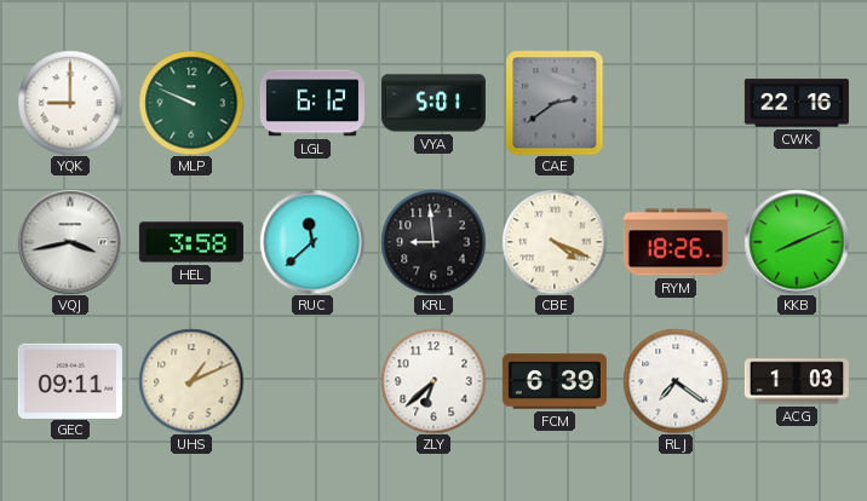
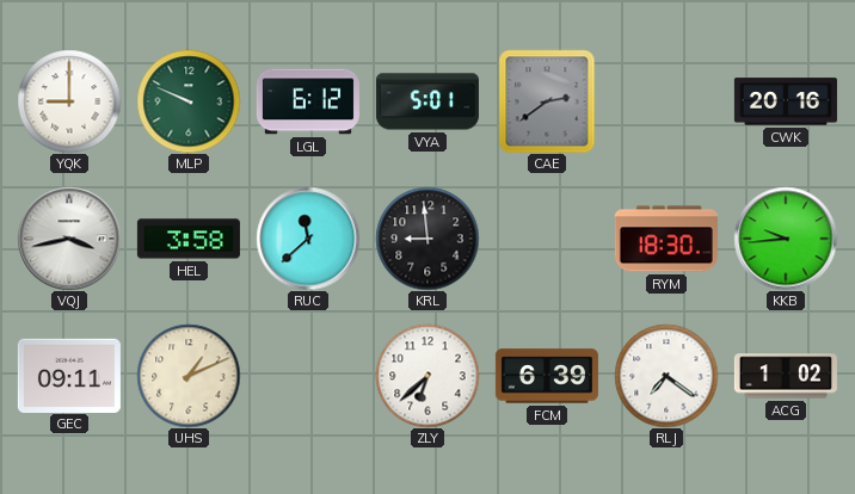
CWK: 22:16 -> 20:16
CBE: 4:19 -> none
RYM: 18:26 -> 18:30
KKB: 8:11 -> 9:44
ACG: 1:03 -> 1:02
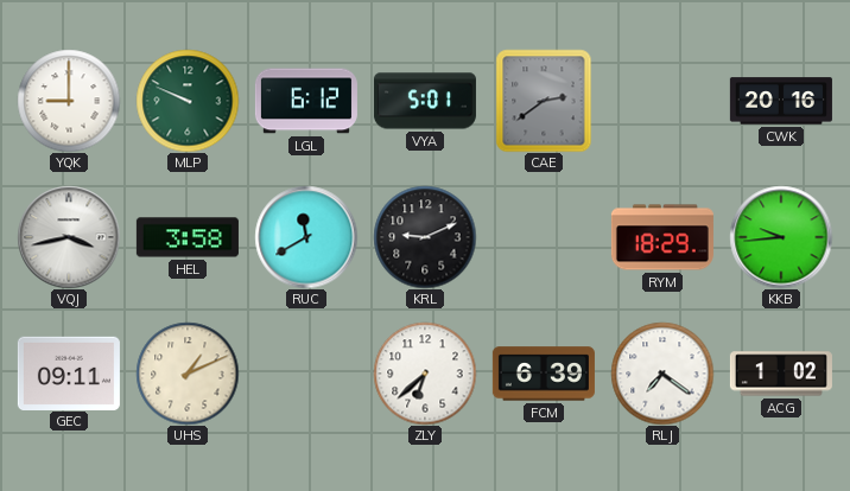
RUC: 11:38 -> 11:40
KRL: 8:59 -> 9:11
RYM: 18:30 -> 18:29
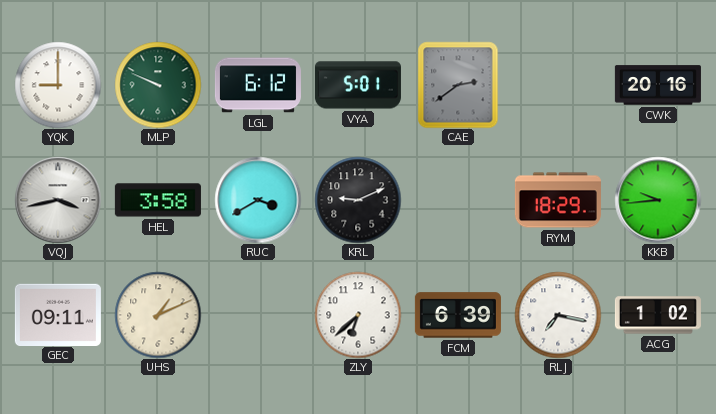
RUC: 11:40 -> 3:40
RLJ: 7:21 -> 7:17
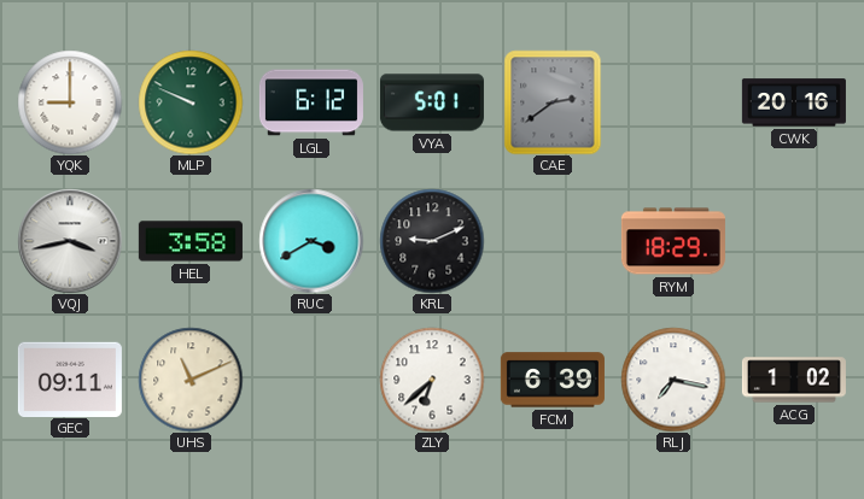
KKB: 9:44 -> none
UHS: 1:11 -> 11:11
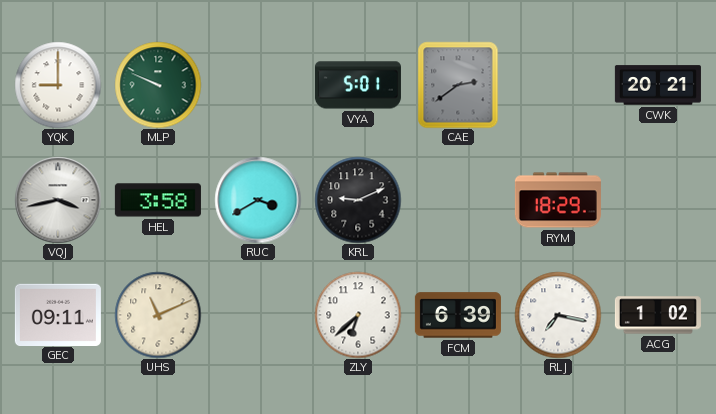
LGL: 6:12 -> none
CWK: 20:16 -> 20:21
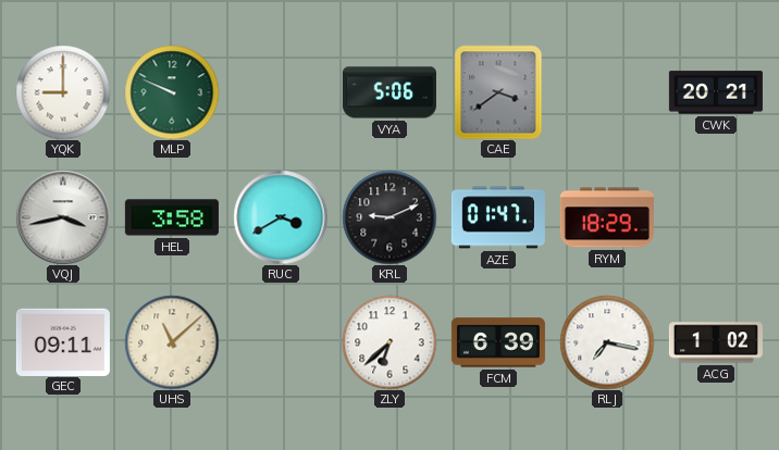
VYA: 5:01 -> 5:06
CAE: 2:39 -> 3:39
AZE: none -> 01:47
UHS: 11:11 -> 11:08
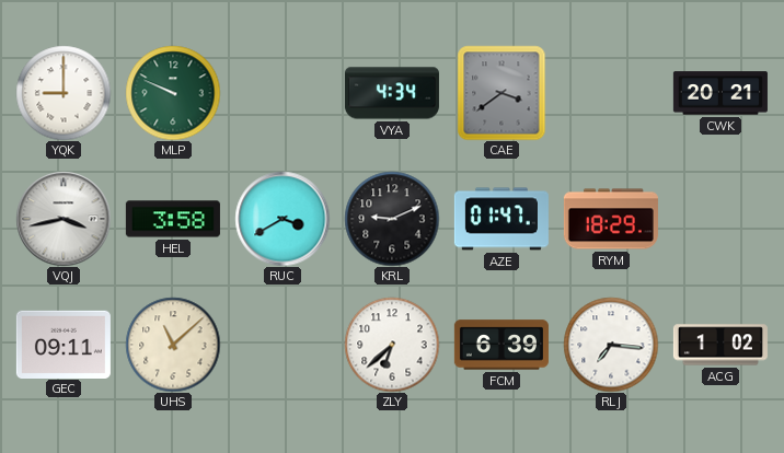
VYA: 5:06 -> 4:34
RLJ: 7:17 -> 7:16
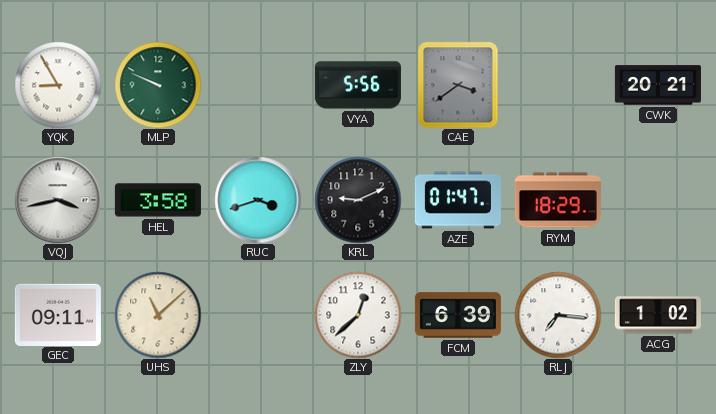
YQK: 9:00 -> 8:55
VYA: 4:34 -> 5:56
RUC: 3:40 -> 3:42
ZLY: 6:38 -> 12:38
